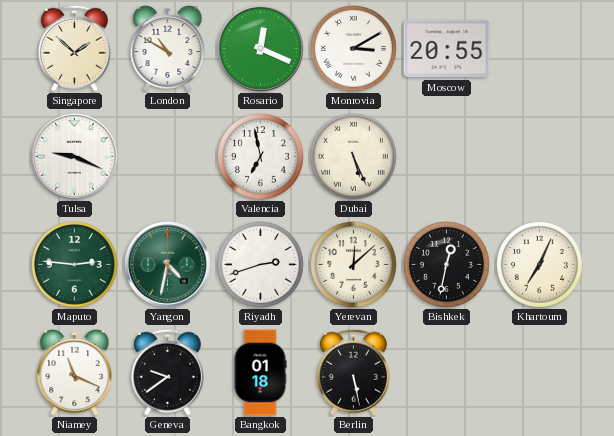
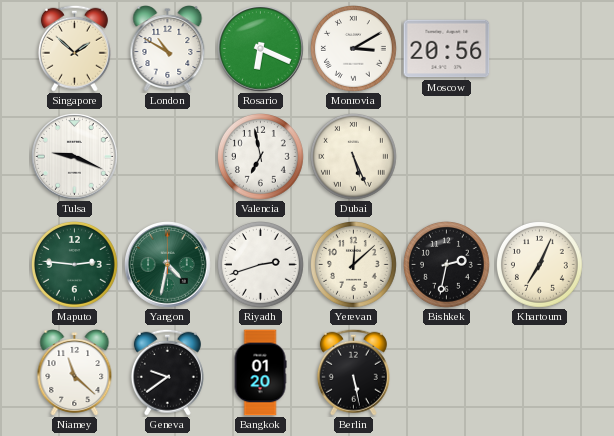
Rosario: 12:19 -> 6:19
Moscow: 20:55 -> 20:56
Bishkek: 12:32 -> 2:32
Niamey: 11:19 -> 11:22
Bangkok: 01:18 -> 01:20
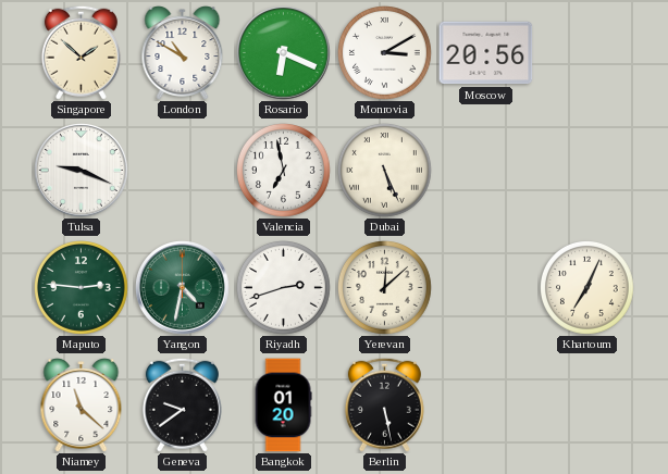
Bishkek: 2:32 -> none
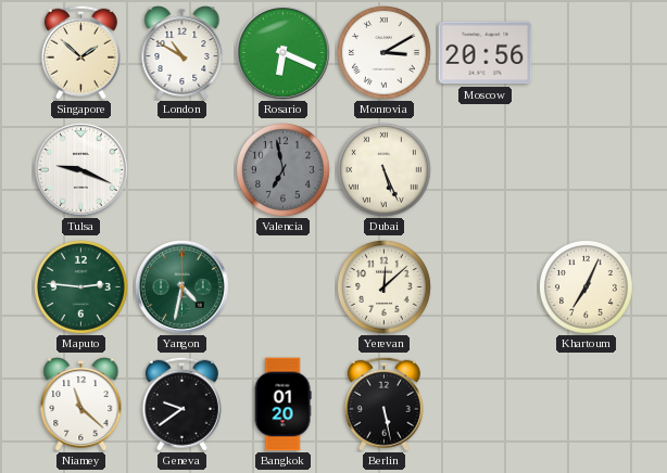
Valencia dial: white -> grey
Riyadh: 2:42 -> none
